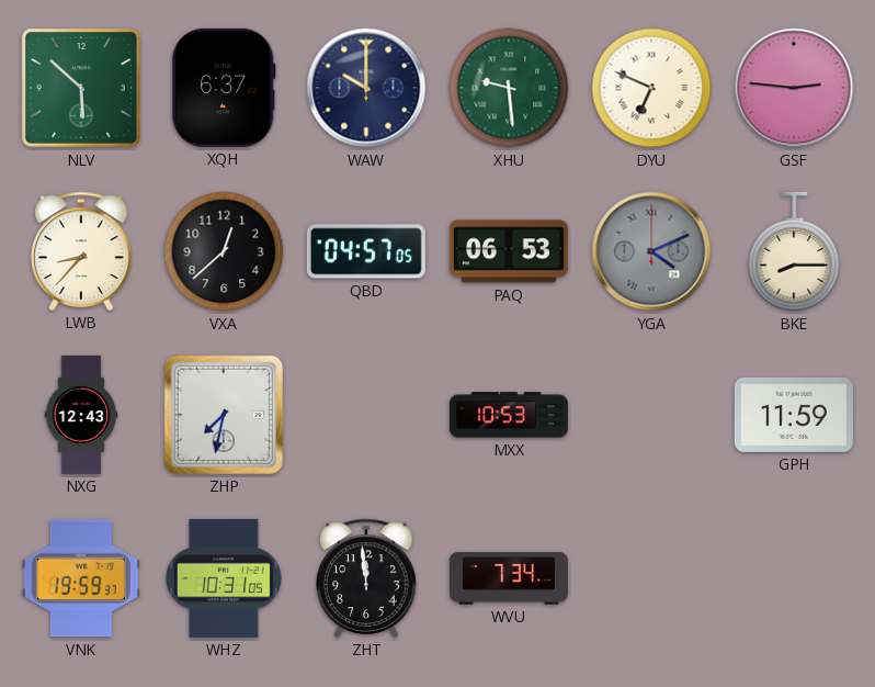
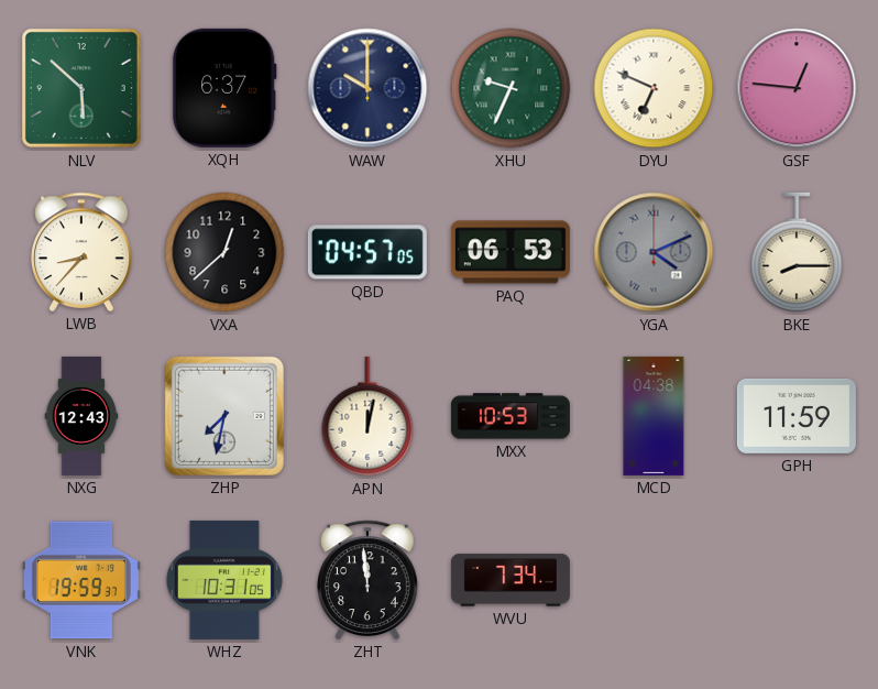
XHU: 9:29 -> 9:34
GSF: 2:46 -> 12:46
APN: none -> 12:02
MCD: none -> 04:38
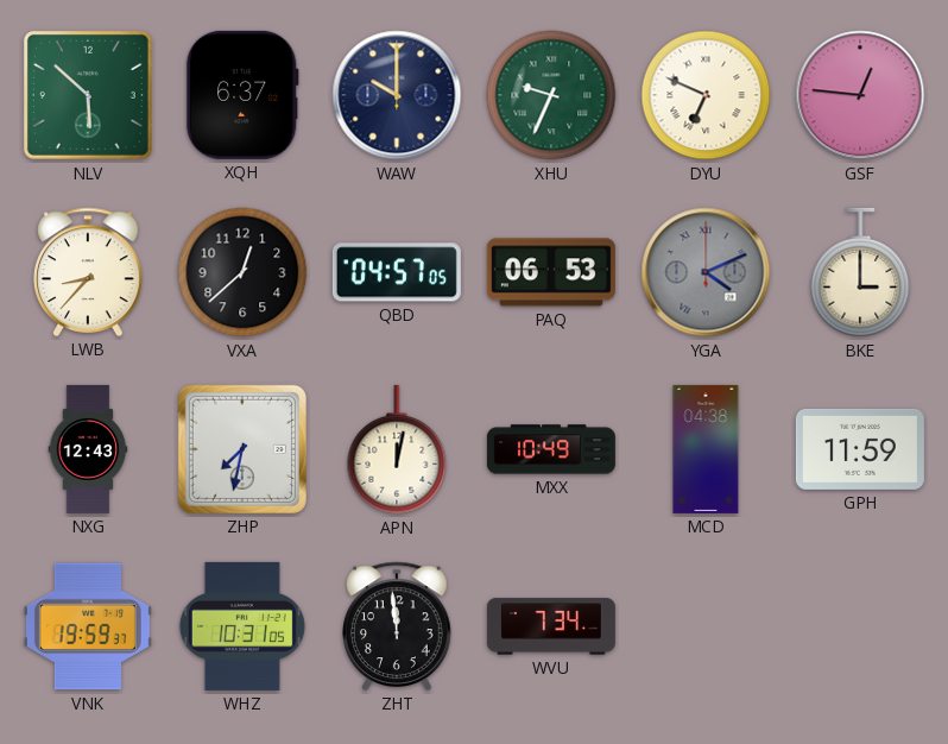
BKE: 8:15 -> 3:00
MXX: 10:53 -> 10:49
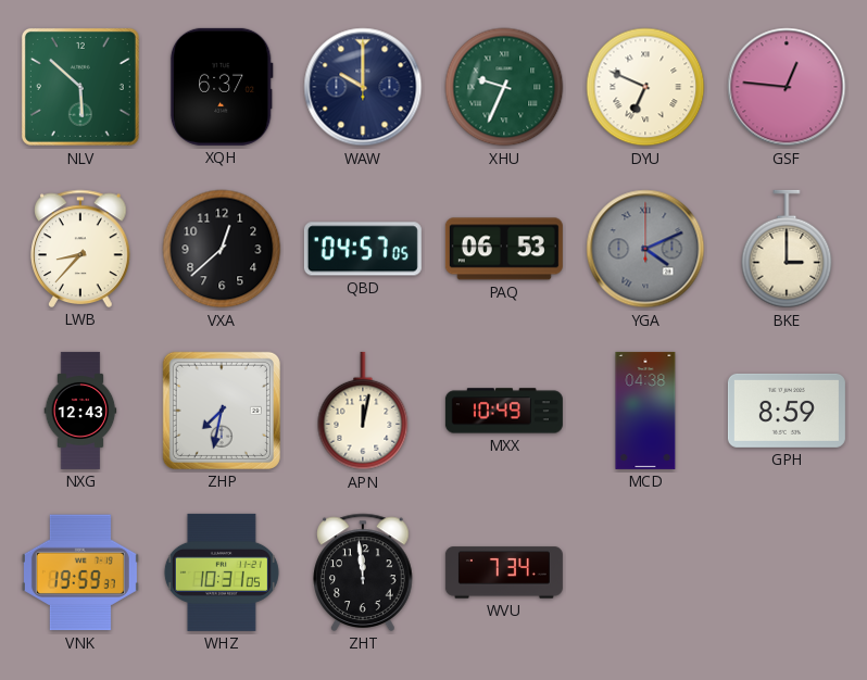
GPH: 11:59 -> 8:59
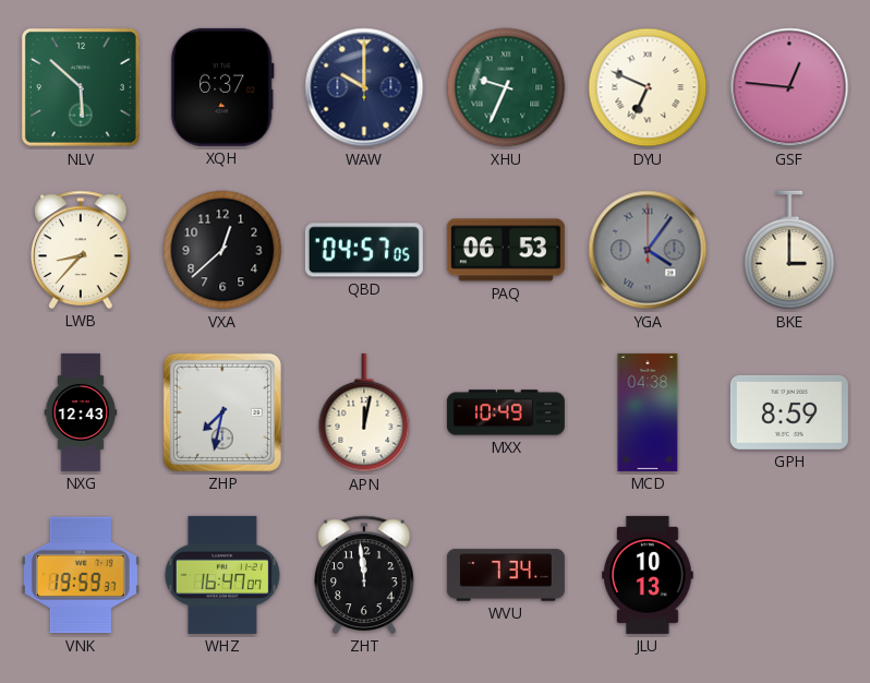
YGA: 4:11 -> 4:06
WHZ: 10:31 -> 16:47
JLU: none -> 10:13
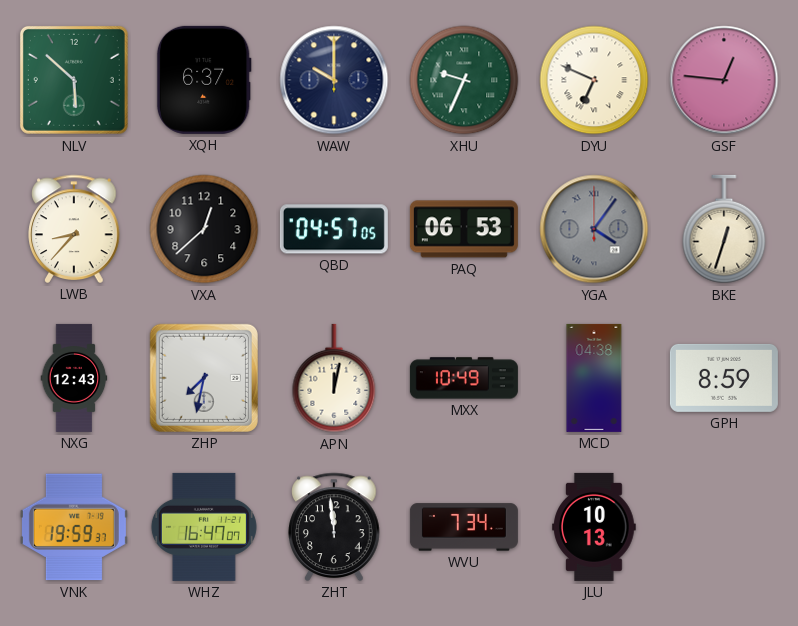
BKE: 3:00 -> 12:33
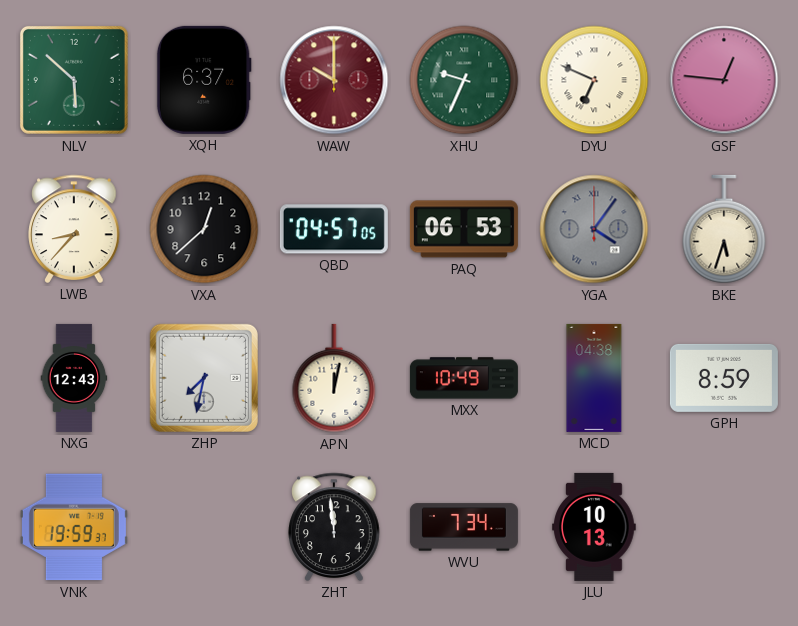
WAW dial: navy -> burgundy
BKE: 12:33 -> 5:33
WHZ: 16:47 -> none
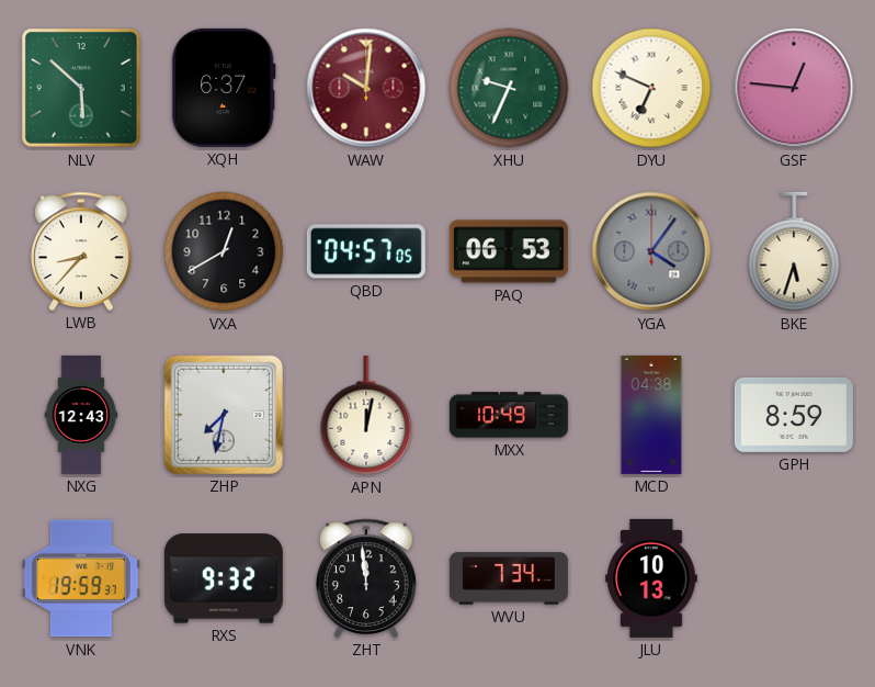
WAW: 10:00 -> 10:01
VXA: 12:38 -> 12:40
RXS: none -> 9:32
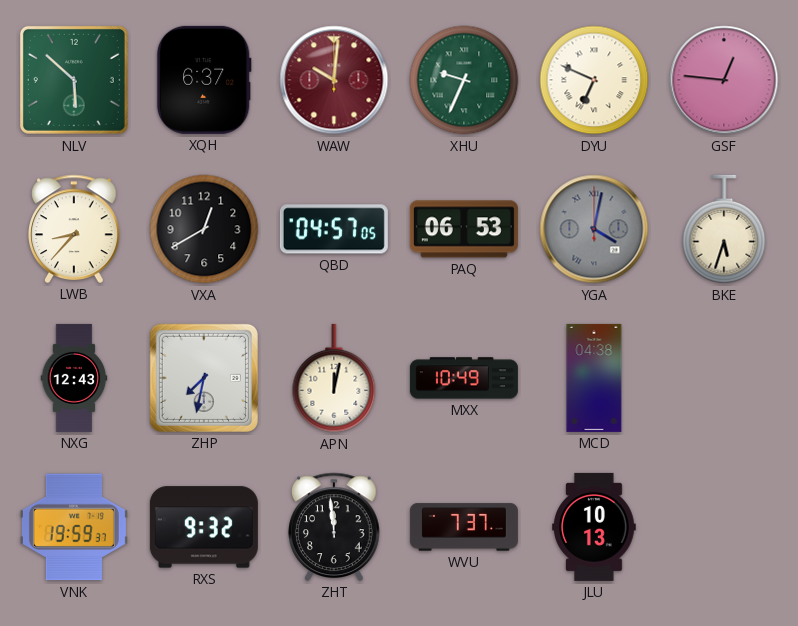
YGA: 4:06 -> 4:02
GPH: 8:59 -> none
WVU: 7:34 -> 7:37
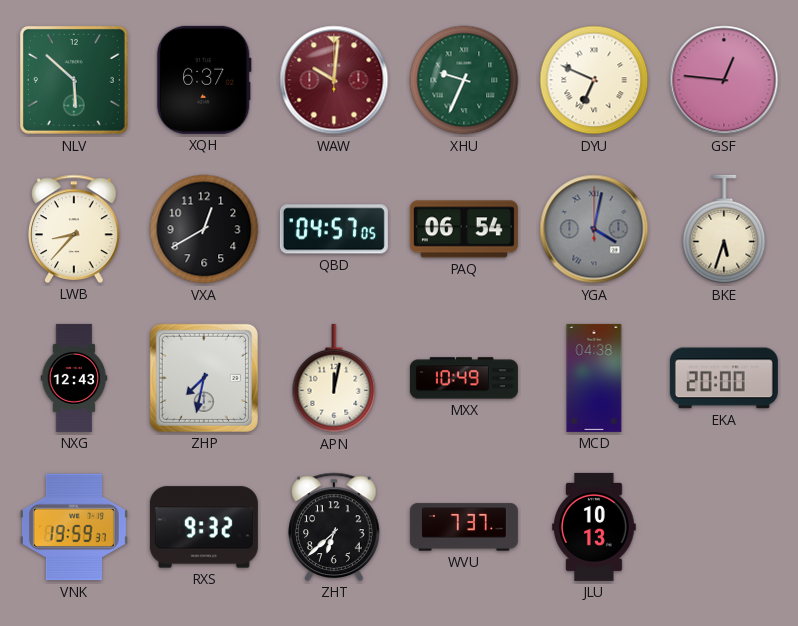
PAQ: 06:53 -> 06:54
EKA: none -> 20:00
ZHT: 11:59 -> 6:38
